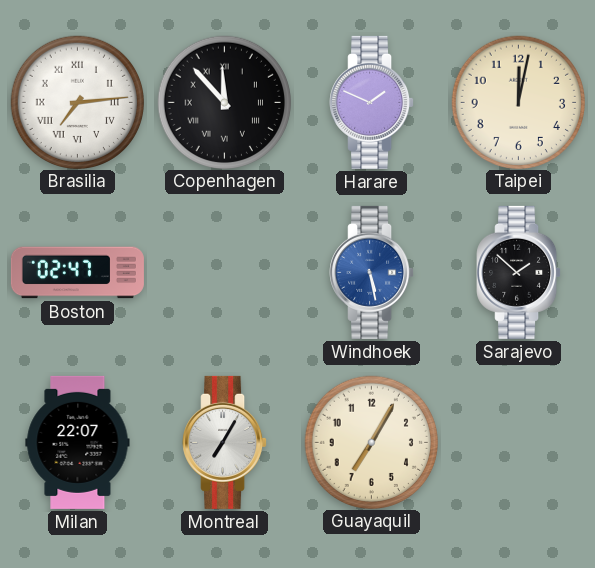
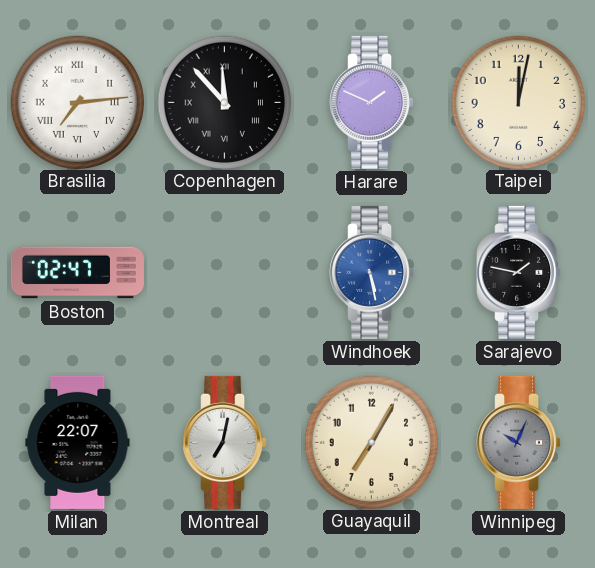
Sarajevo: 1:52 -> 1:47
Montreal: 7:05 -> 7:02
Winnipeg: none -> 10:04
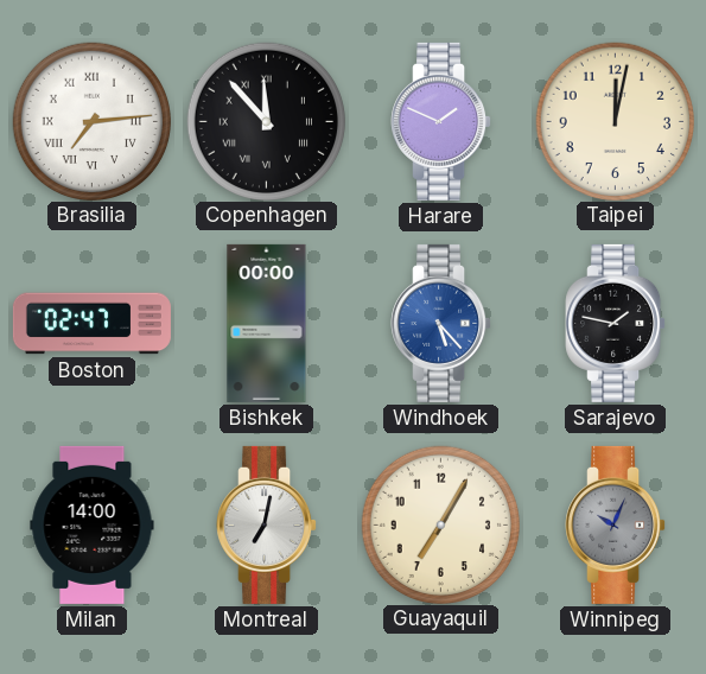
Bishkek: none -> 00:00
Windhoek: 5:28 -> 5:23
Milan: 22:07 -> 14:00
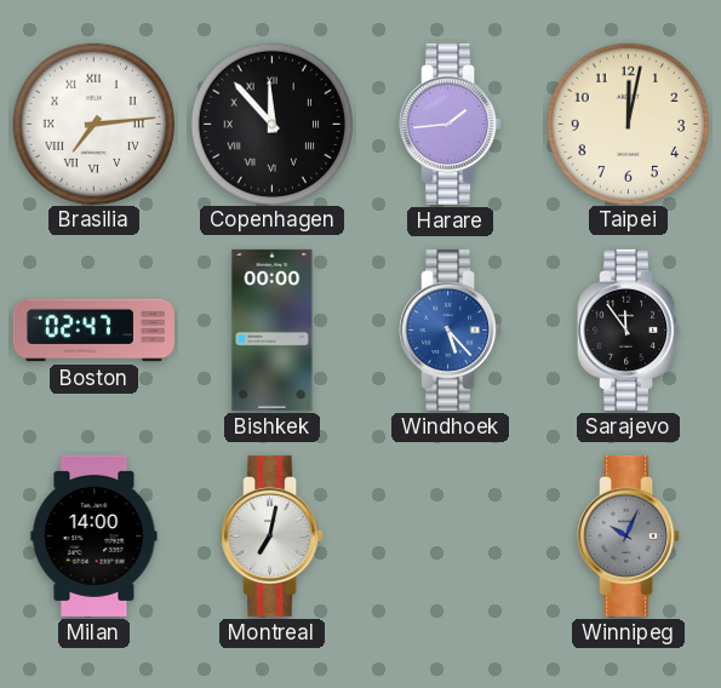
Harare: 1:49 -> 1:44
Sarajevo: 1:47 -> 11:54
Guayaquil: 7:05 -> none
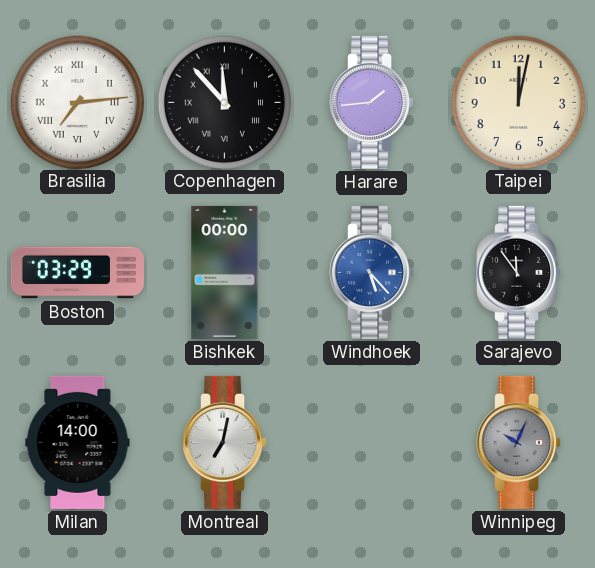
Boston: 02:47 -> 03:29
